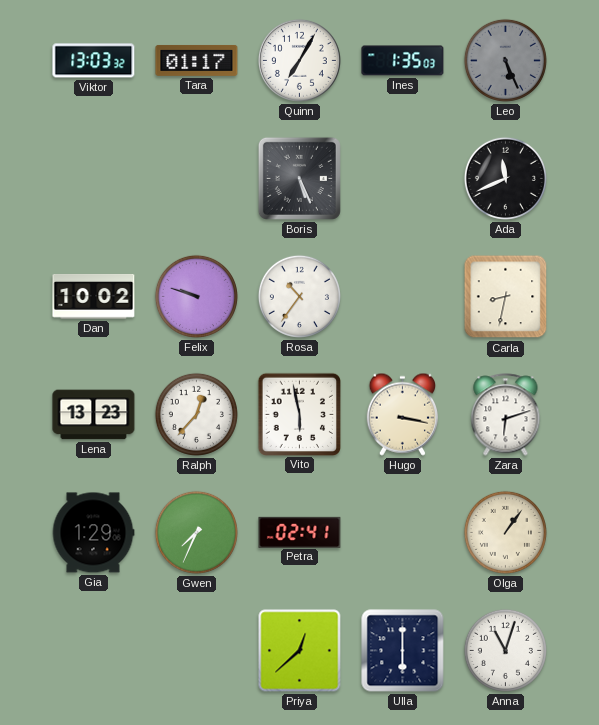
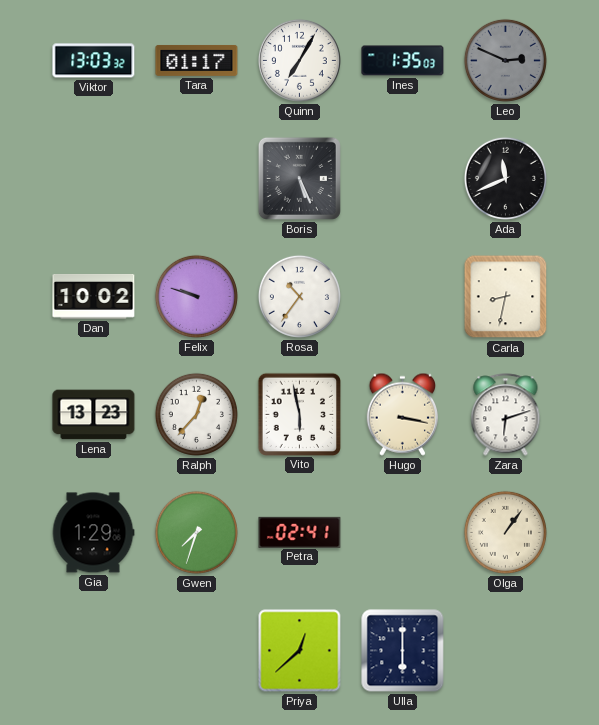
Leo: 5:26 -> 2:49
Gwen: 7:34 -> 7:33
Anna: 11:03 -> none
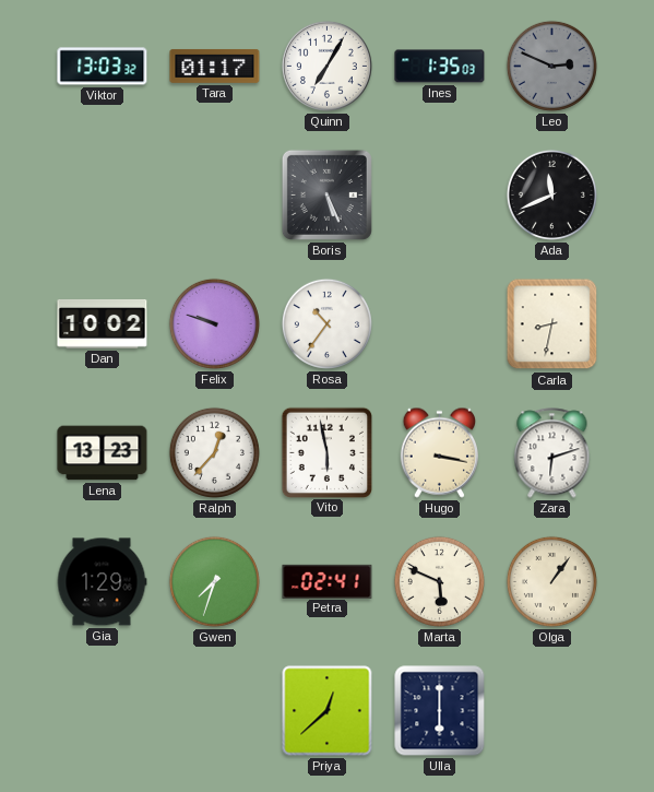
Marta: none -> 5:49
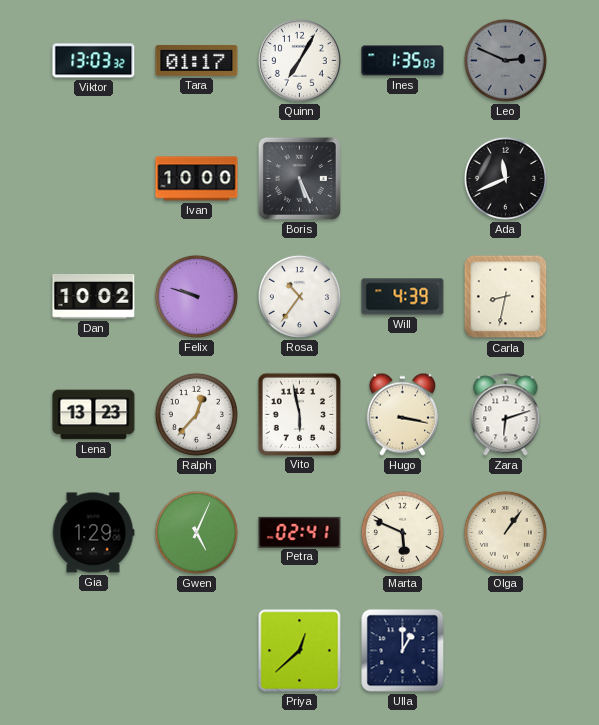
Ivan: none -> 10:00
Will: none -> 4:39
Gwen: 7:33 -> 5:04
Ulla: 6:00 -> 1:00
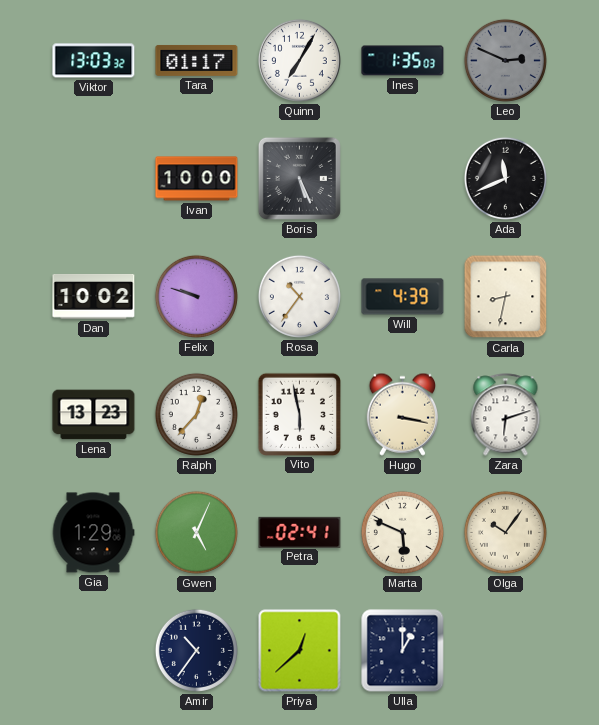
Olga: 1:06 -> 10:06
Amir: none -> 10:36
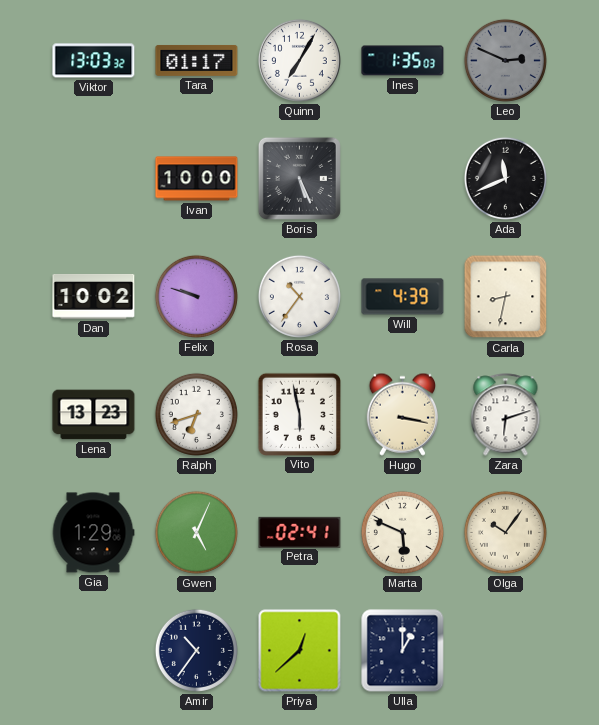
Ralph: 12:37 -> 6:42
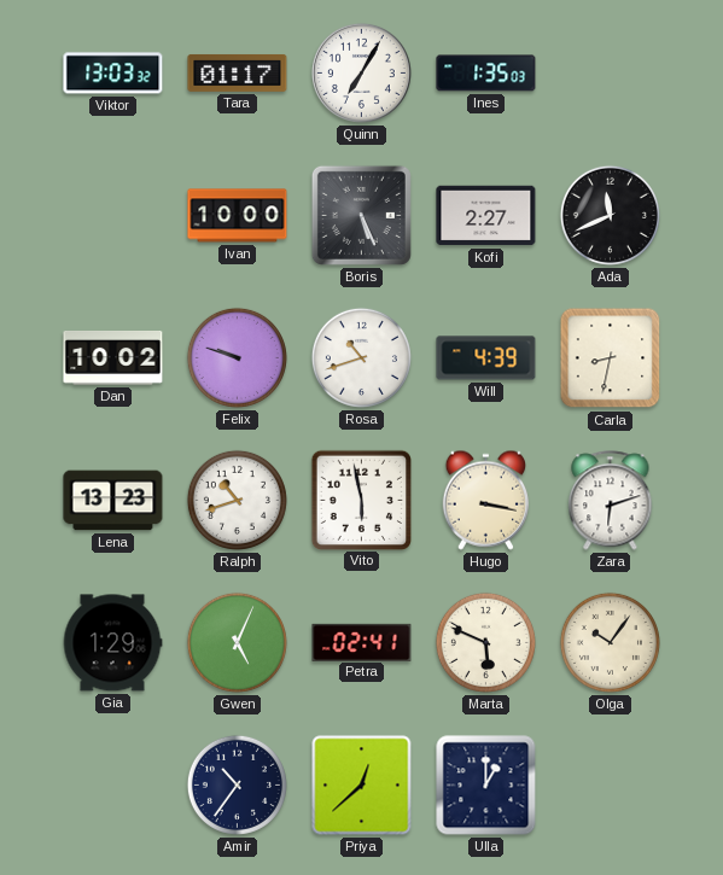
Leo: 2:49 -> none
Kofi: none -> 2:27
Rosa: 10:36 -> 10:42
Ralph: 6:42 -> 10:42
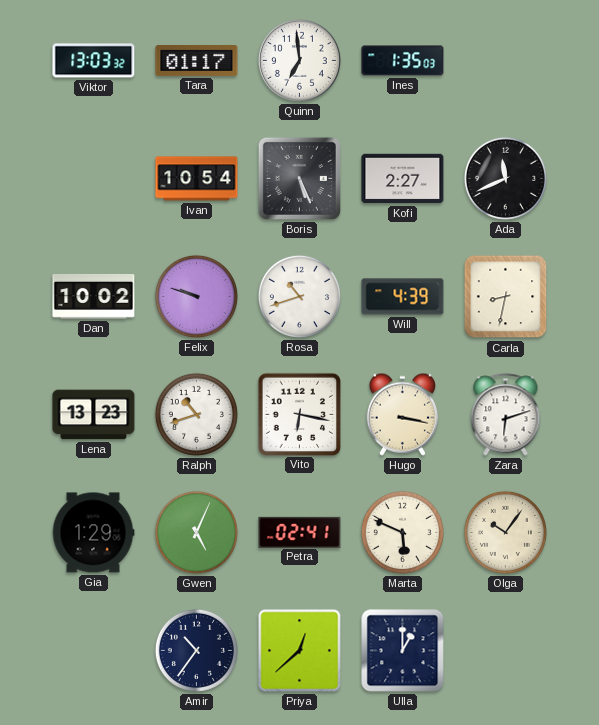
Quinn: 7:05 -> 6:59
Ivan: 10:00 -> 10:54
Vito: 5:58 -> 6:17
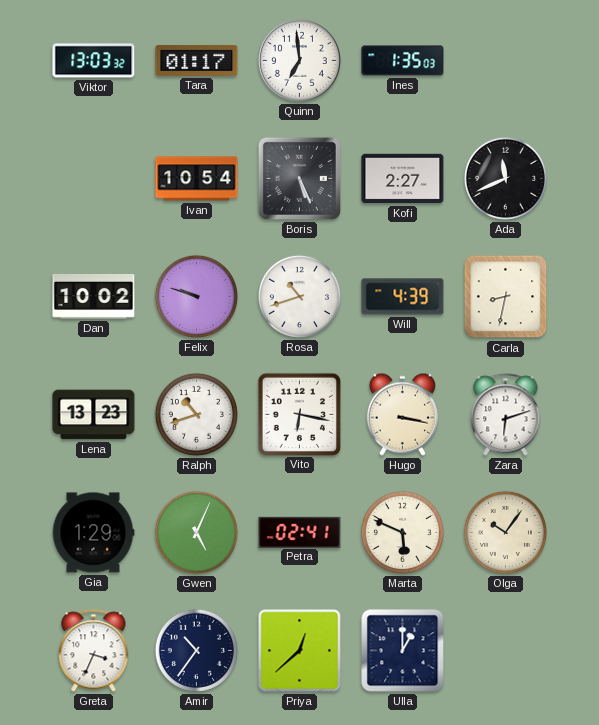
Greta: none -> 3:34
